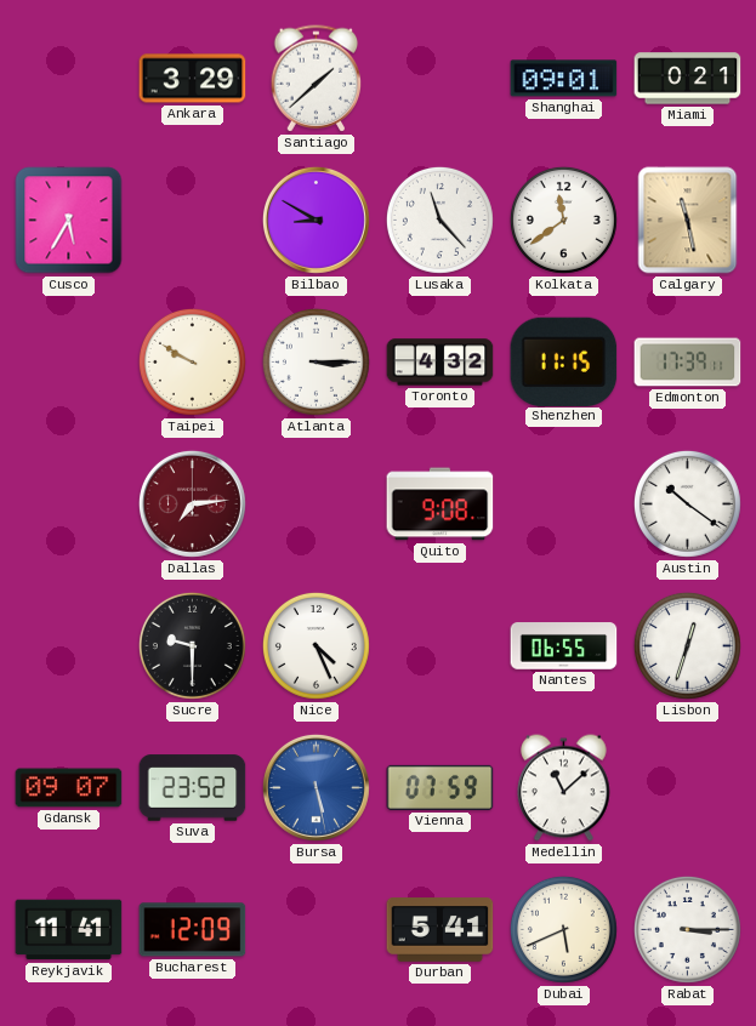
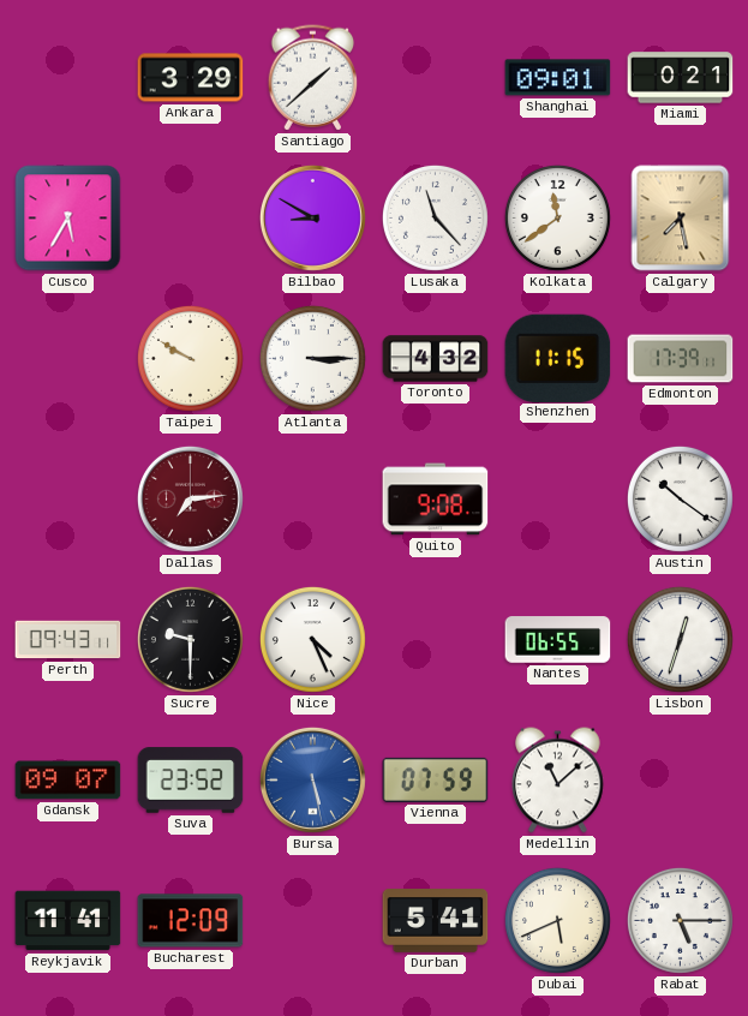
Calgary: 11:28 -> 7:28
Perth: none -> 09:43
Rabat: 3:15 -> 5:15
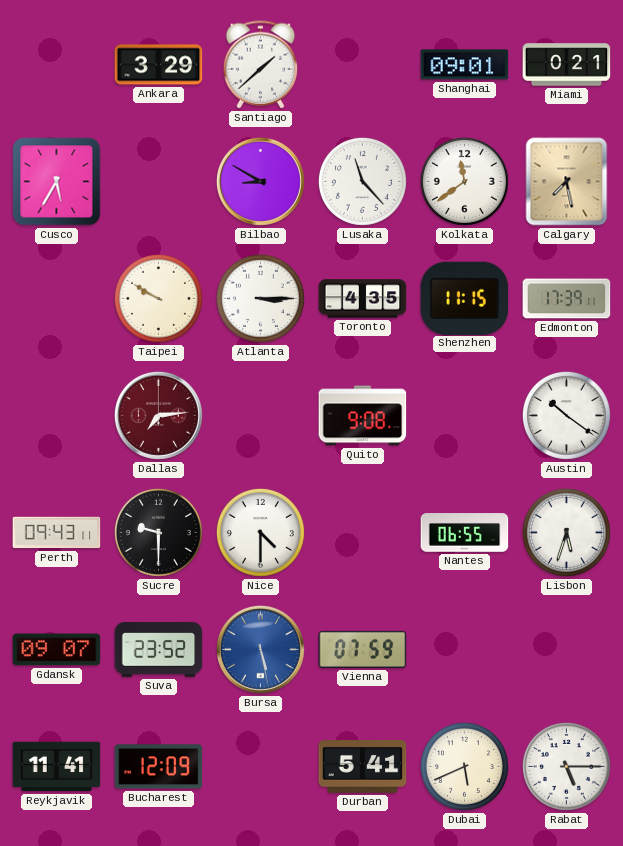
Toronto: 4:32 -> 4:35
Nice: 4:26 -> 4:30
Lisbon: 12:33 -> 5:33
Medellin: 11:08 -> none
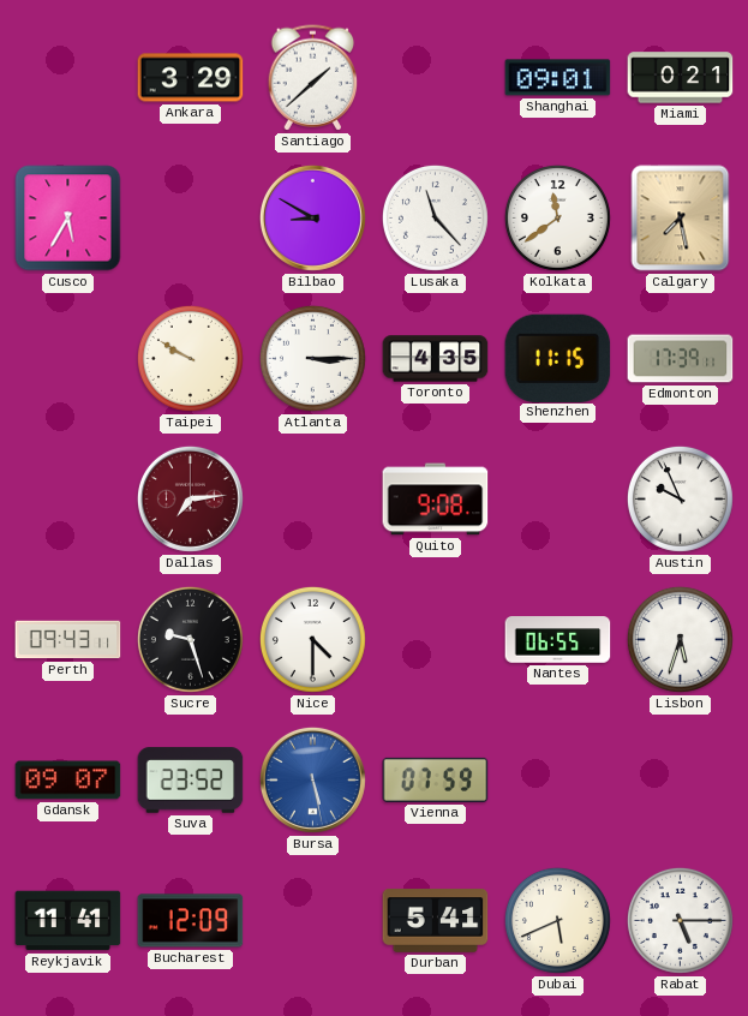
Austin: 10:21 -> 9:56
Sucre: 9:30 -> 9:27
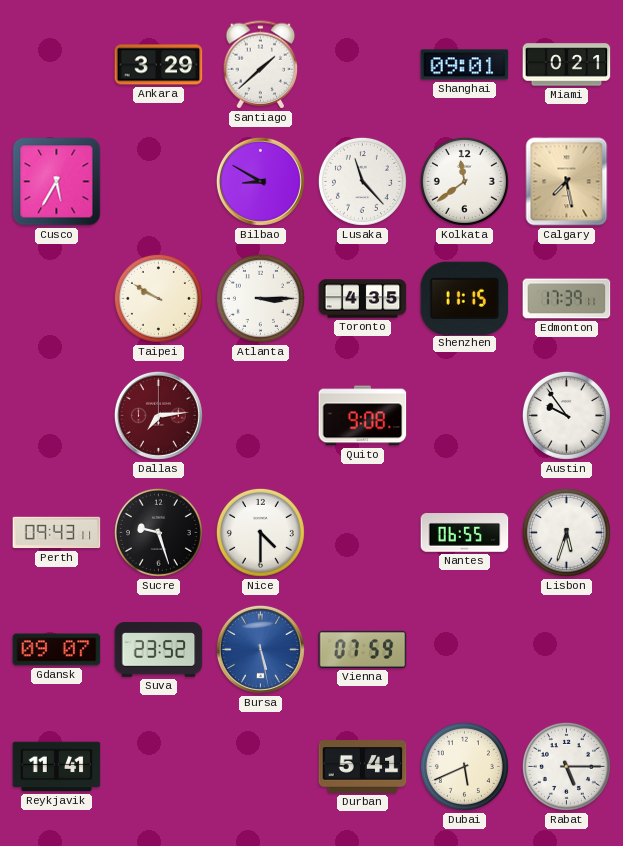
Austin: 9:56 -> 9:54
Bucharest: 12:09 -> none
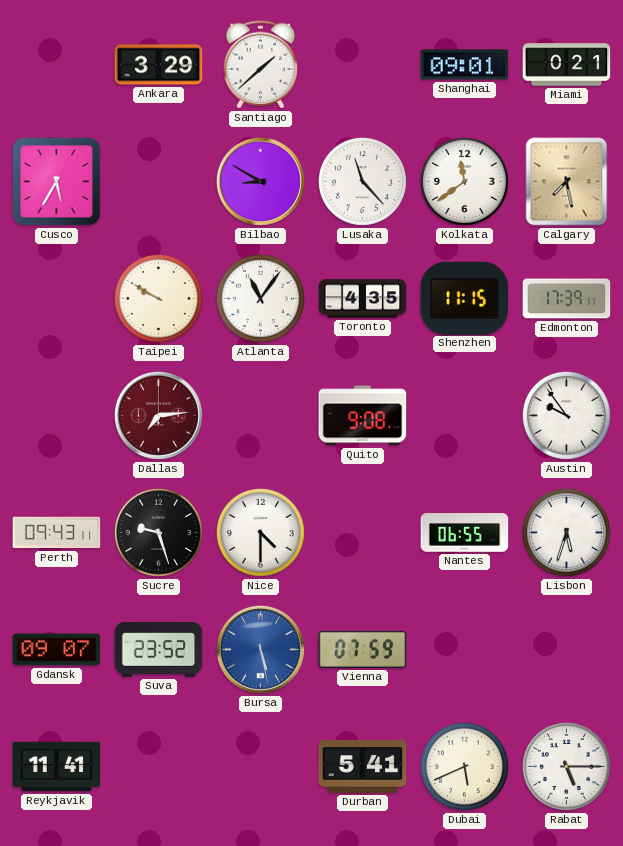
Atlanta: 3:15 -> 11:06
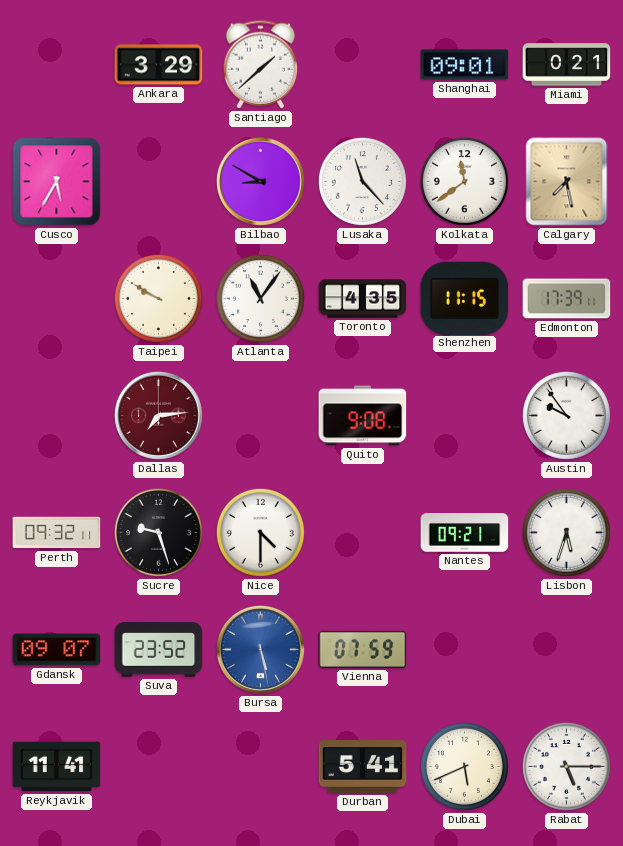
Perth: 09:43 -> 09:32
Nantes: 06:55 -> 09:21
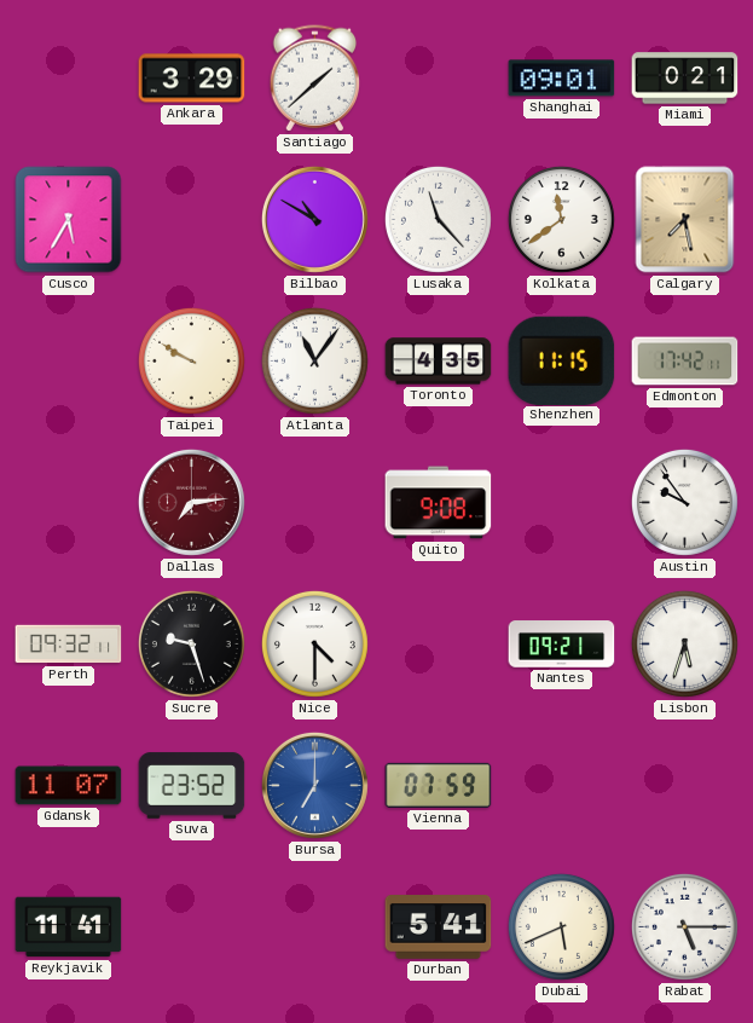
Bilbao: 8:50 -> 10:50
Edmonton: 17:39 -> 17:42
Gdansk: 09:07 -> 11:07
Bursa: 5:28 -> 7:00
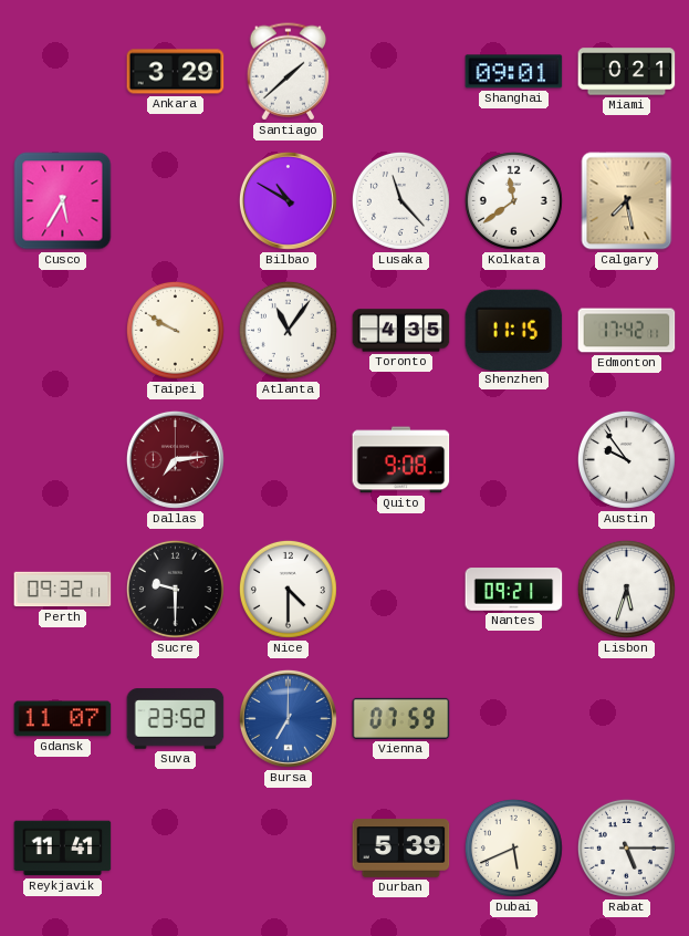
Sucre: 9:27 -> 9:30
Durban: 5:41 -> 5:39
